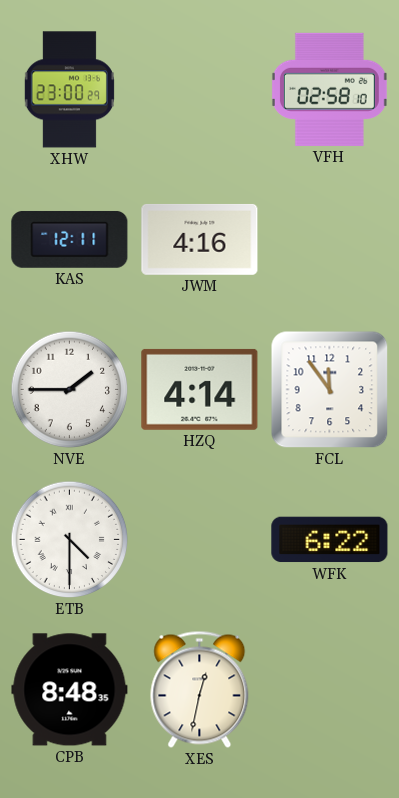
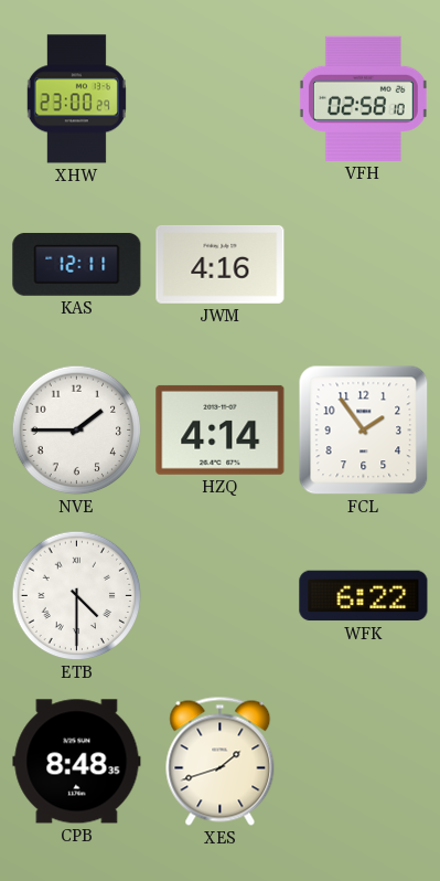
FCL: 11:54 -> 1:54
XES: 12:32 -> 1:42
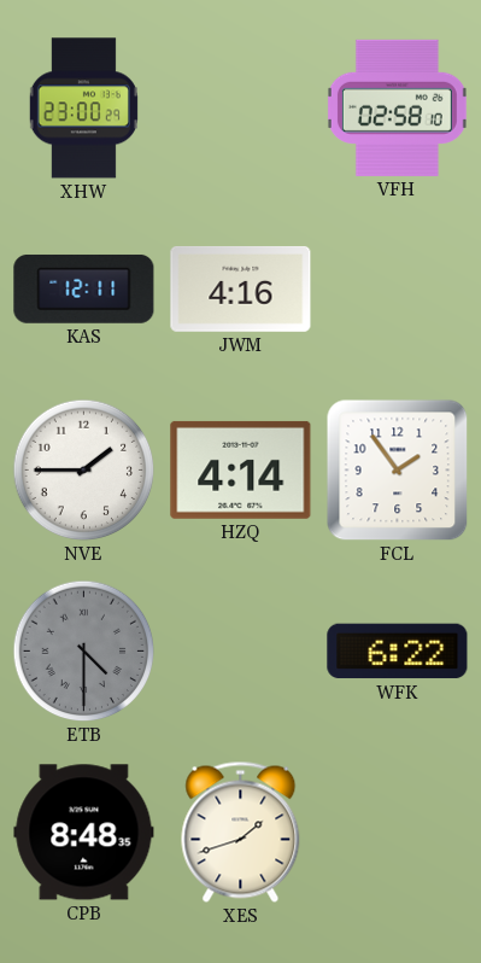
ETB dial: white -> grey
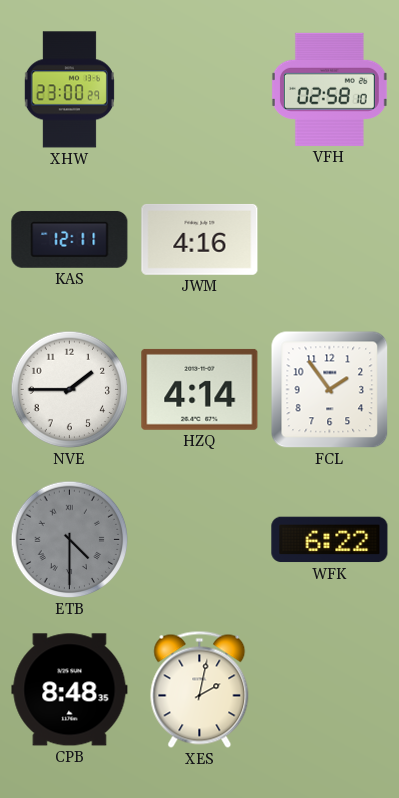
XES: 1:42 -> 2:02
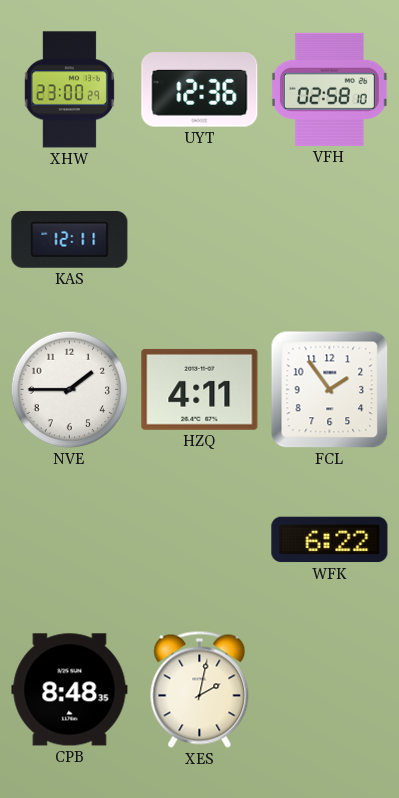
UYT: none -> 12:36
JWM: 4:16 -> none
HZQ: 4:14 -> 4:11
ETB: 4:30 -> none
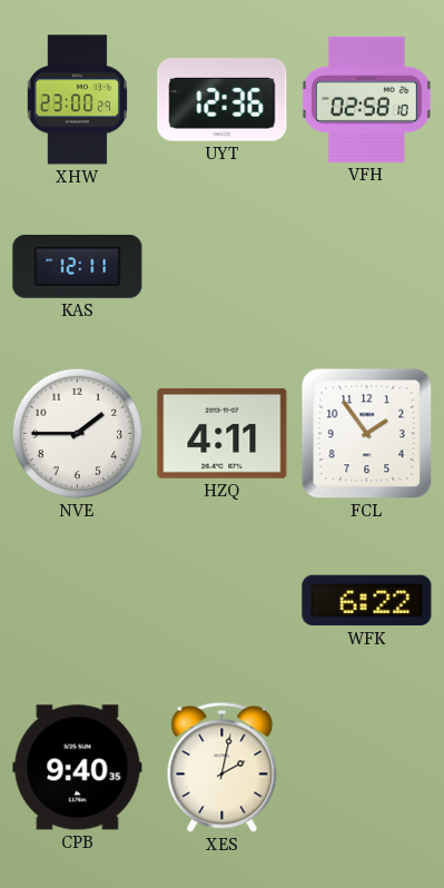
CPB: 8:48 -> 9:40
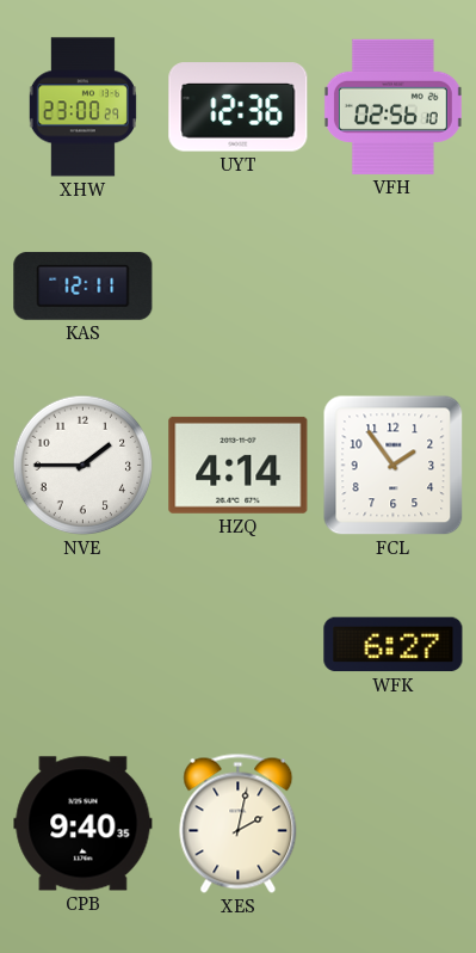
VFH: 02:58 -> 02:56
HZQ: 4:11 -> 4:14
WFK: 6:22 -> 6:27
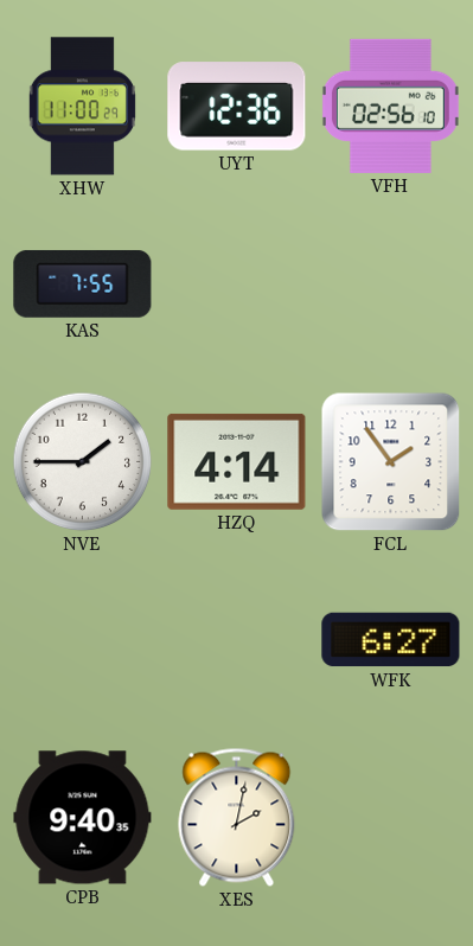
XHW: 23:00 -> 11:00
KAS: 12:11 -> 7:55
